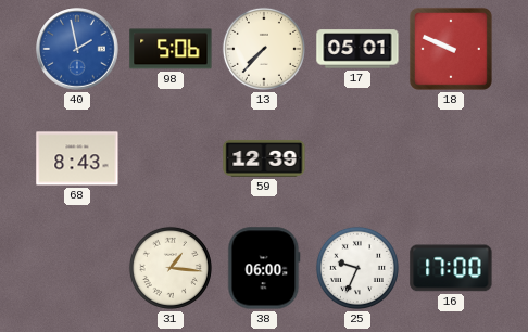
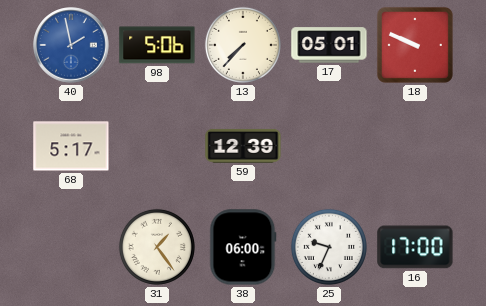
68: 8:43 -> 5:17
31: 1:16 -> 1:24
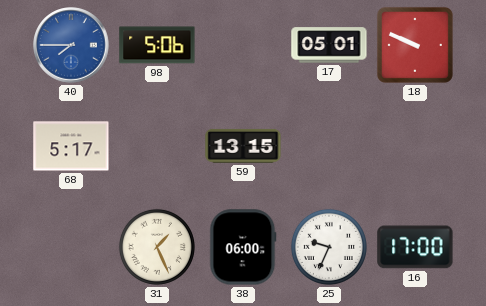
40: 1:58 -> 7:45
13: 7:37 -> none
59: 12:39 -> 13:15
31: 1:24 -> 1:26
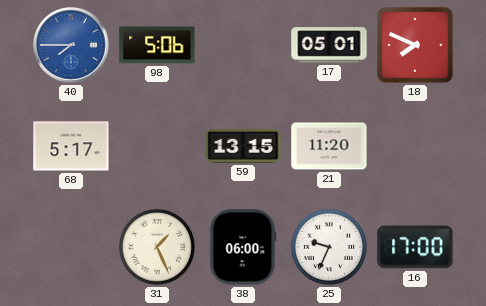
18: 9:49 -> 7:49
21: none -> 11:20
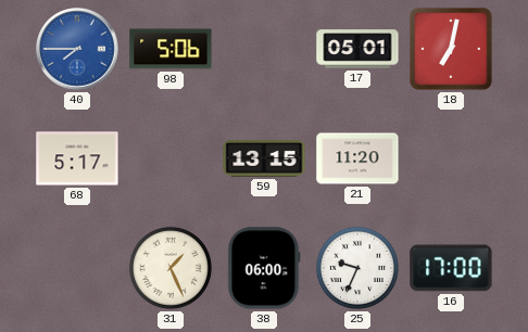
18: 7:49 -> 7:02
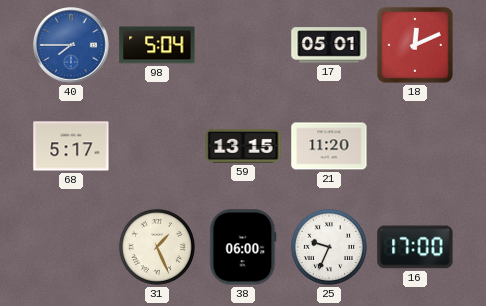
98: 5:06 -> 5:04
18: 7:02 -> 12:11
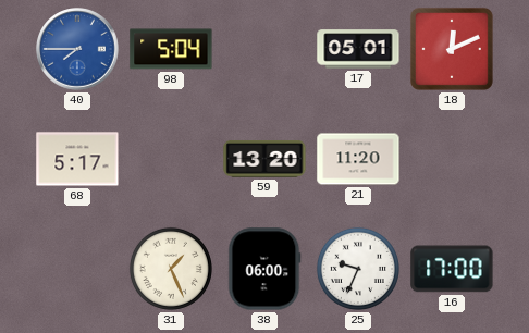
59: 13:15 -> 13:20
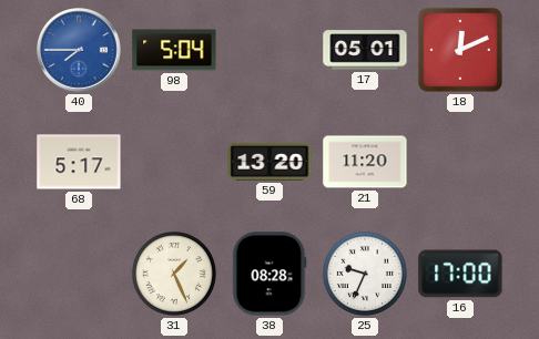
38: 06:00 -> 08:28
